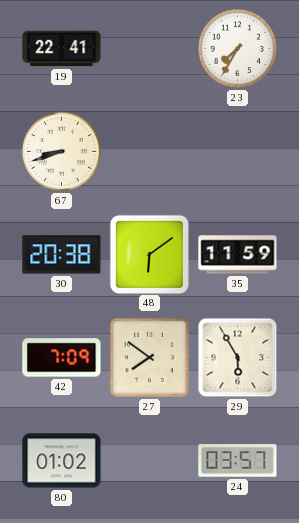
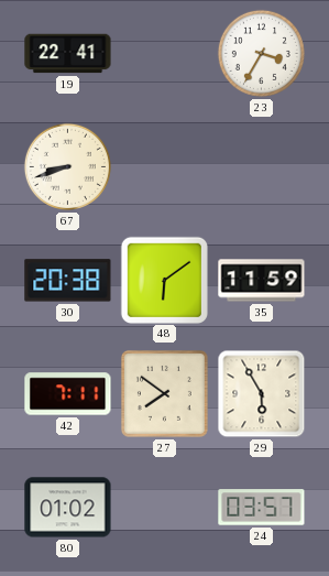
23: 7:35 -> 3:35
42: 7:09 -> 7:11
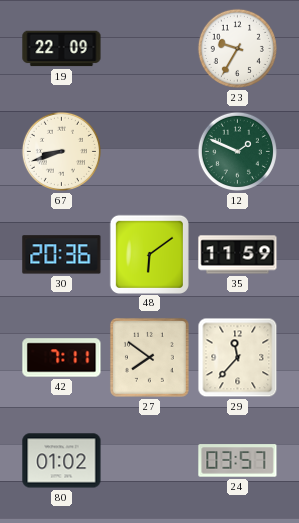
19: 22:41 -> 22:09
23: 3:35 -> 9:35
12: none -> 1:49
30: 20:38 -> 20:36
29: 5:55 -> 11:37
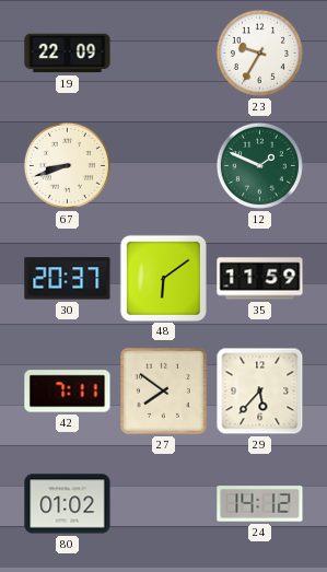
30: 20:36 -> 20:37
29: 11:37 -> 5:37
24: 03:57 -> 14:12
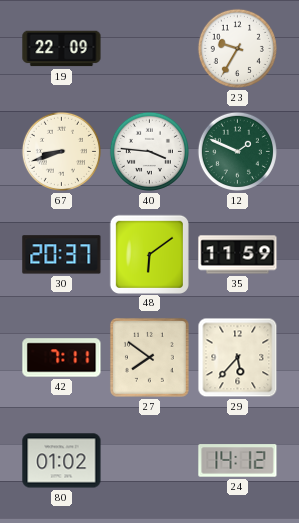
40: none -> 3:46
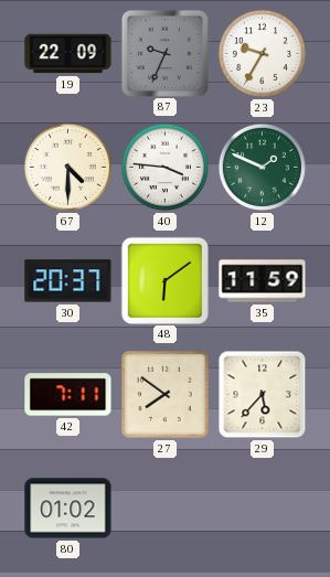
87: none -> 9:34
67: 8:42 -> 4:30
24: 14:12 -> none
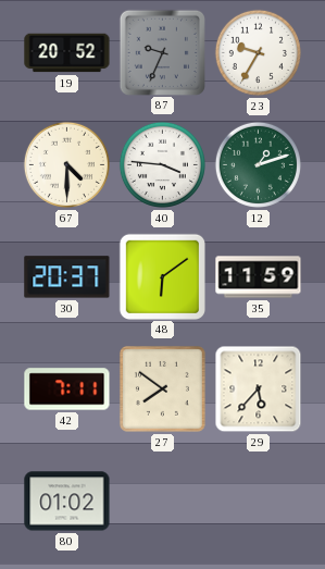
19: 22:09 -> 20:52
12: 1:49 -> 1:12
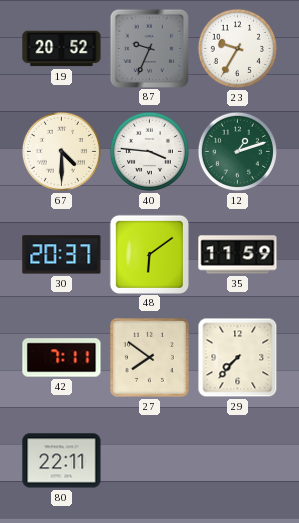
29: 5:37 -> 7:37
80: 01:02 -> 22:11
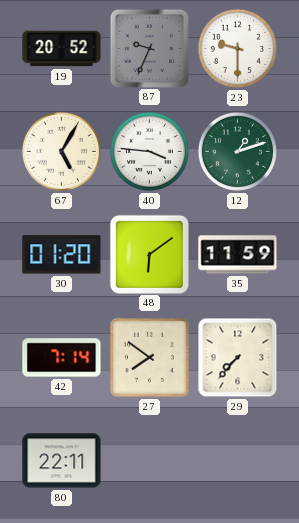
23: 9:35 -> 9:30
67: 4:30 -> 5:05
30: 20:37 -> 01:20
42: 7:11 -> 7:14
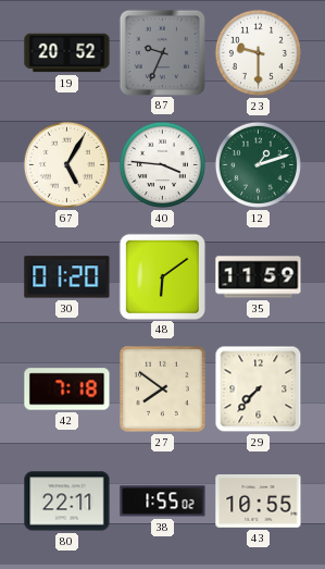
42: 7:14 -> 7:18
38: none -> 1:55
43: none -> 10:55
